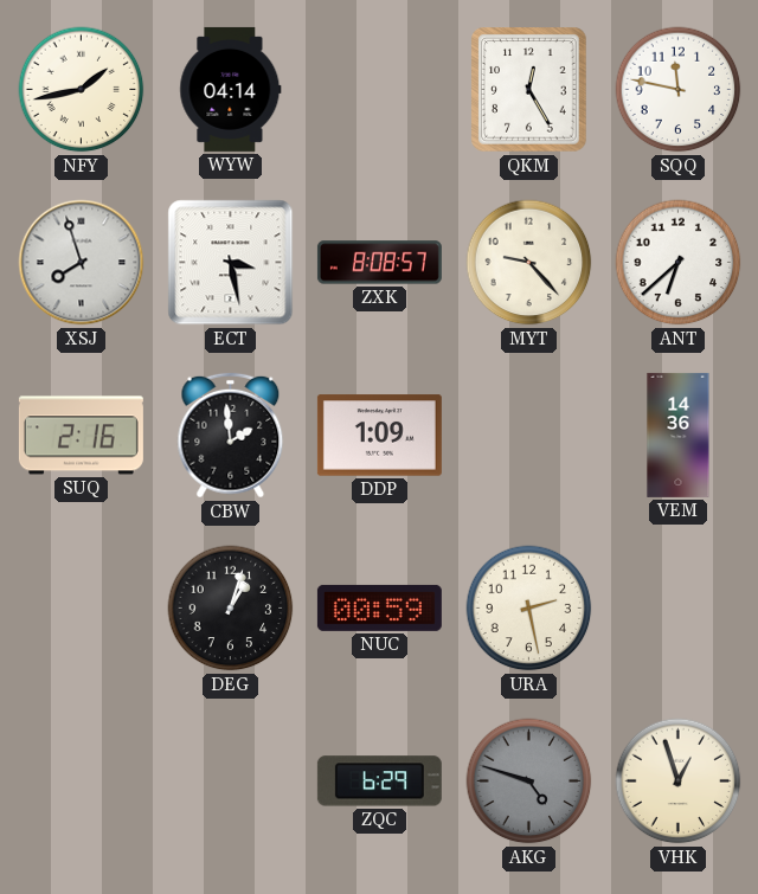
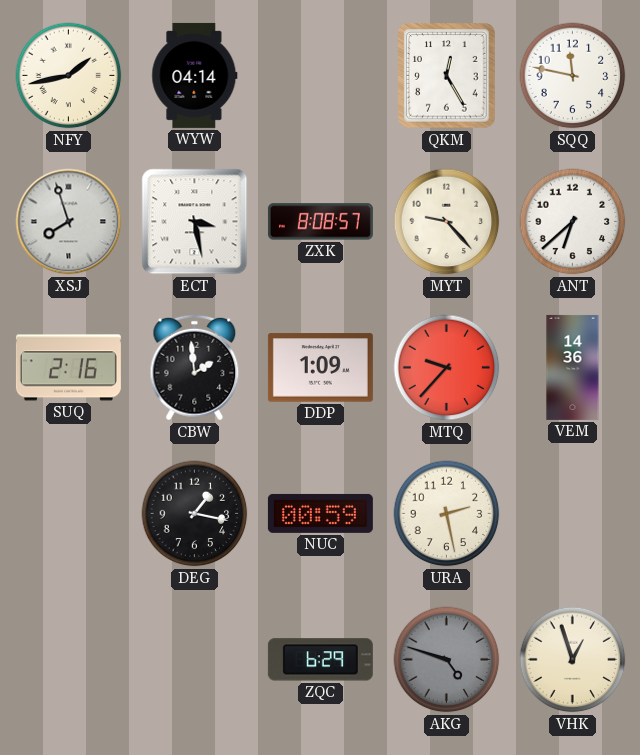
MTQ: none -> 9:37
DEG: 1:03 -> 1:17
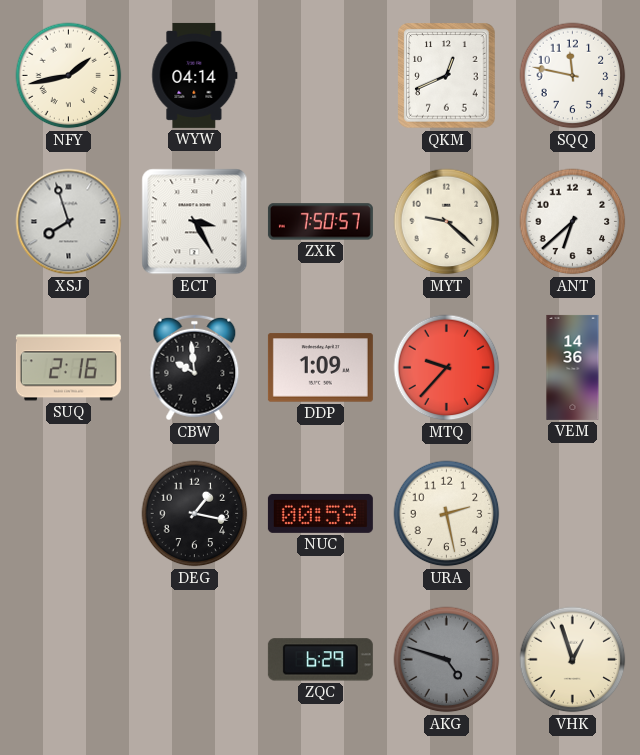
QKM: 12:25 -> 12:41
ECT: 3:28 -> 3:25
ZXK: 8:08 -> 7:50
MYT: 9:23 -> 9:22
CBW: 1:59 -> 9:59
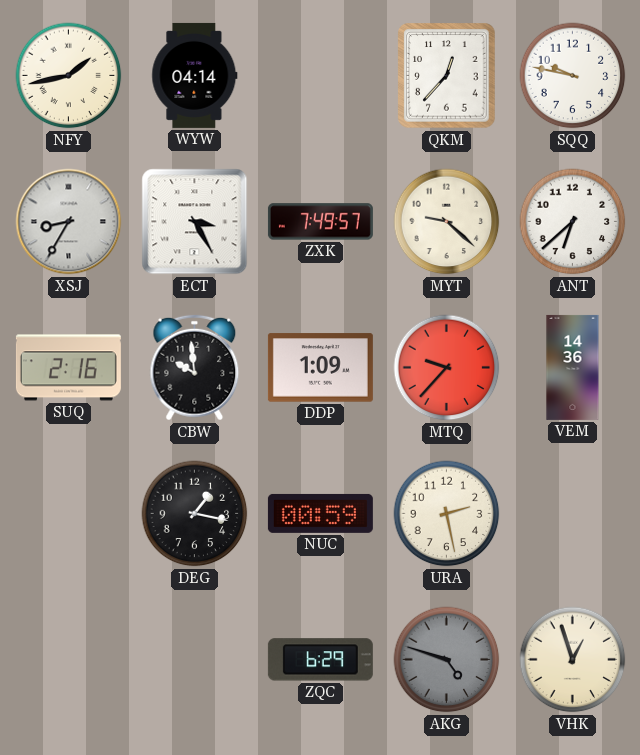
QKM: 12:41 -> 12:37
SQQ: 11:47 -> 9:47
XSJ: 7:57 -> 8:35
ZXK: 7:50 -> 7:49
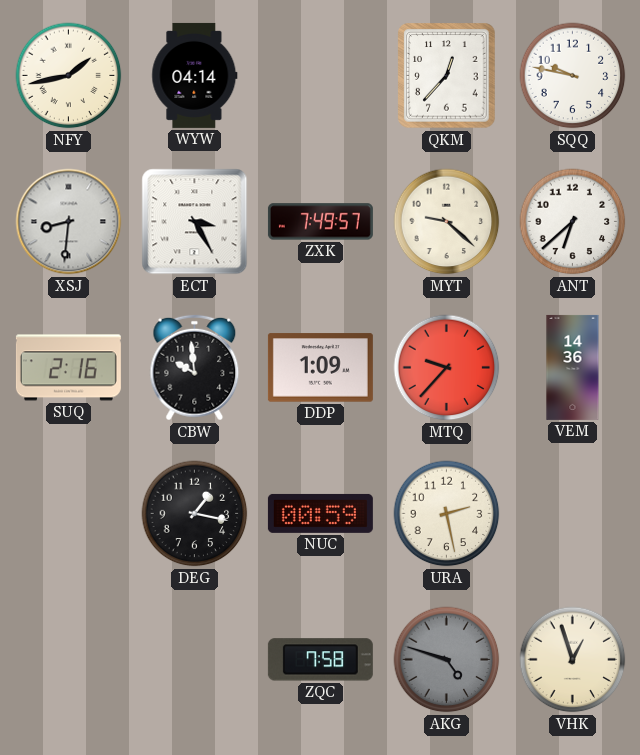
XSJ: 8:35 -> 8:31
ZQC: 6:29 -> 7:58
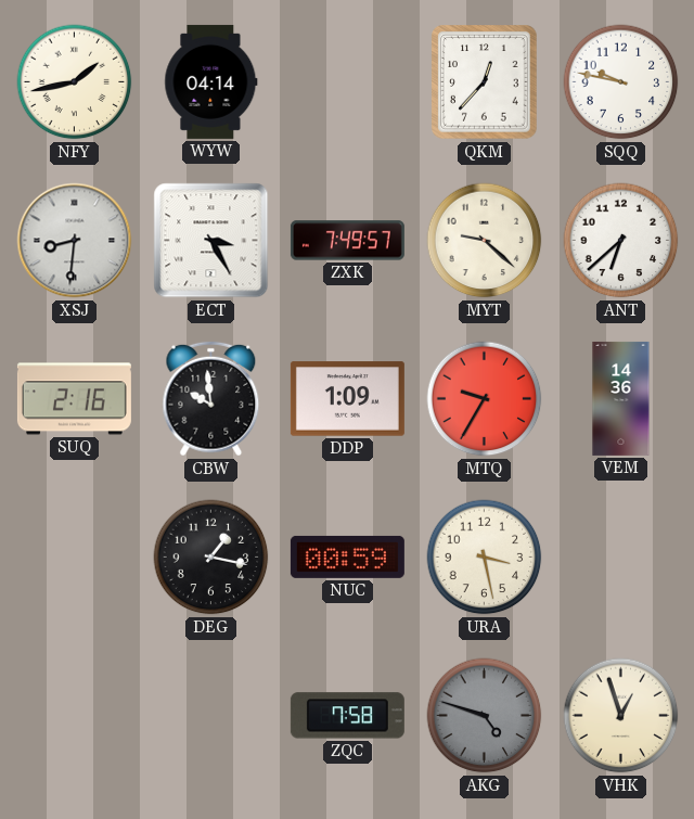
MTQ: 9:37 -> 9:35
URA: 2:28 -> 3:28
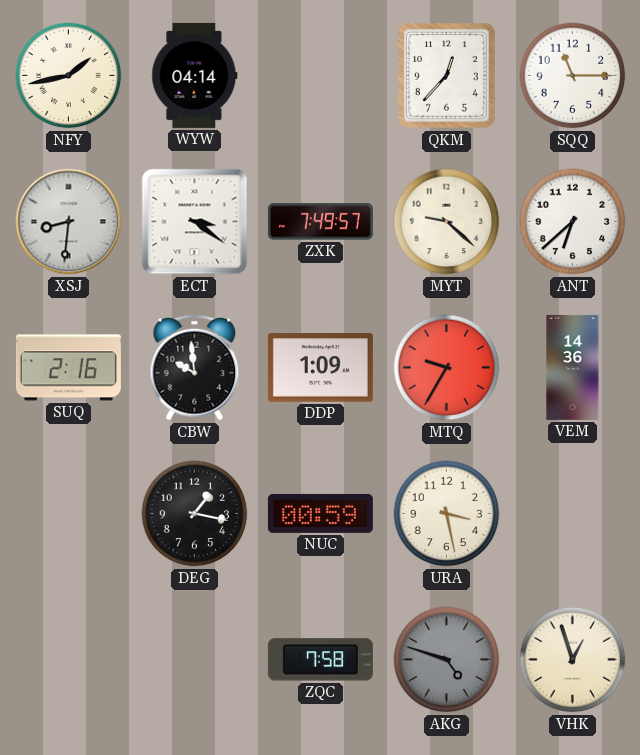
SQQ: 9:47 -> 11:15
ECT: 3:25 -> 3:21
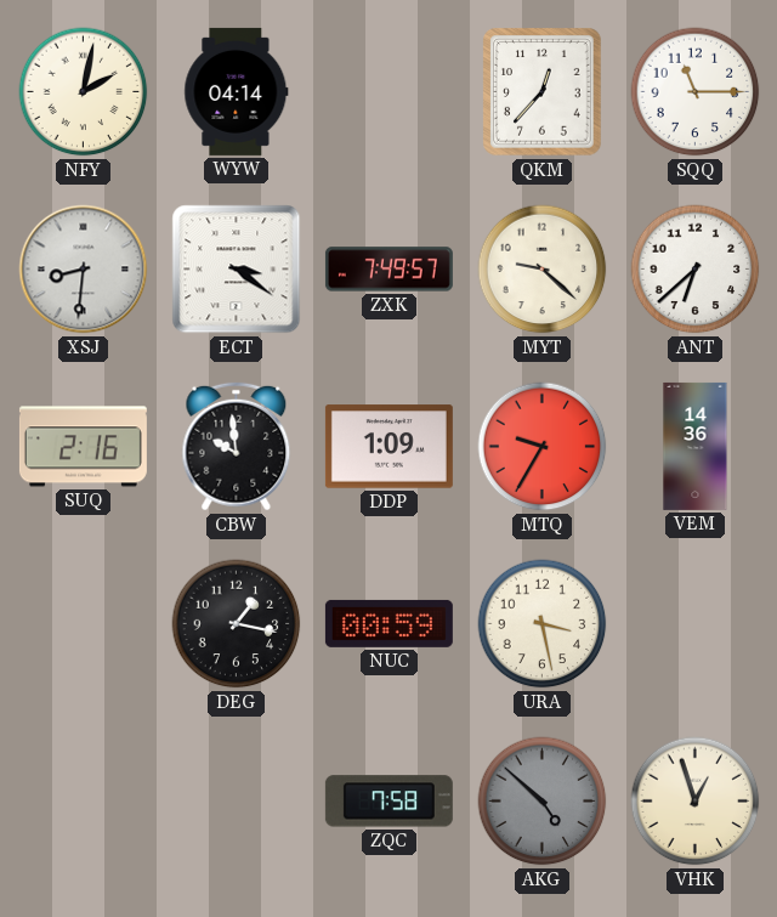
NFY: 1:43 -> 2:02
AKG: 4:48 -> 4:52
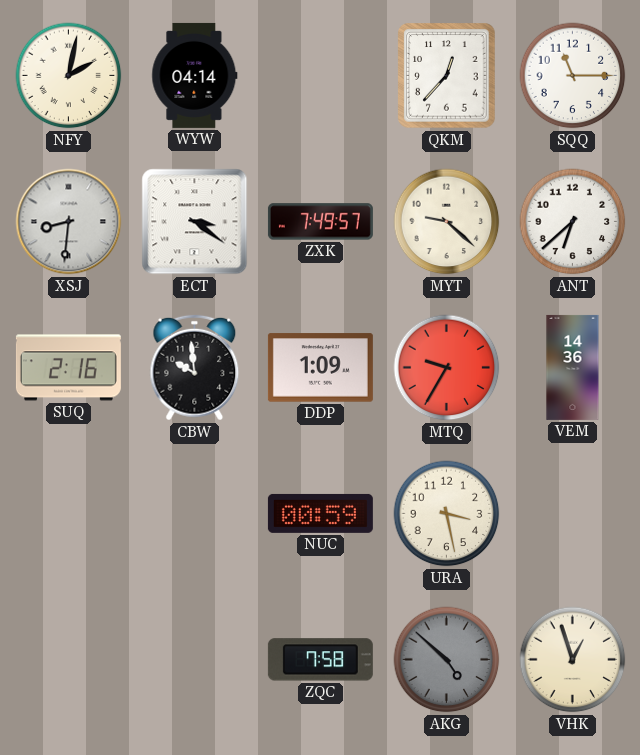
DEG: 1:17 -> none
